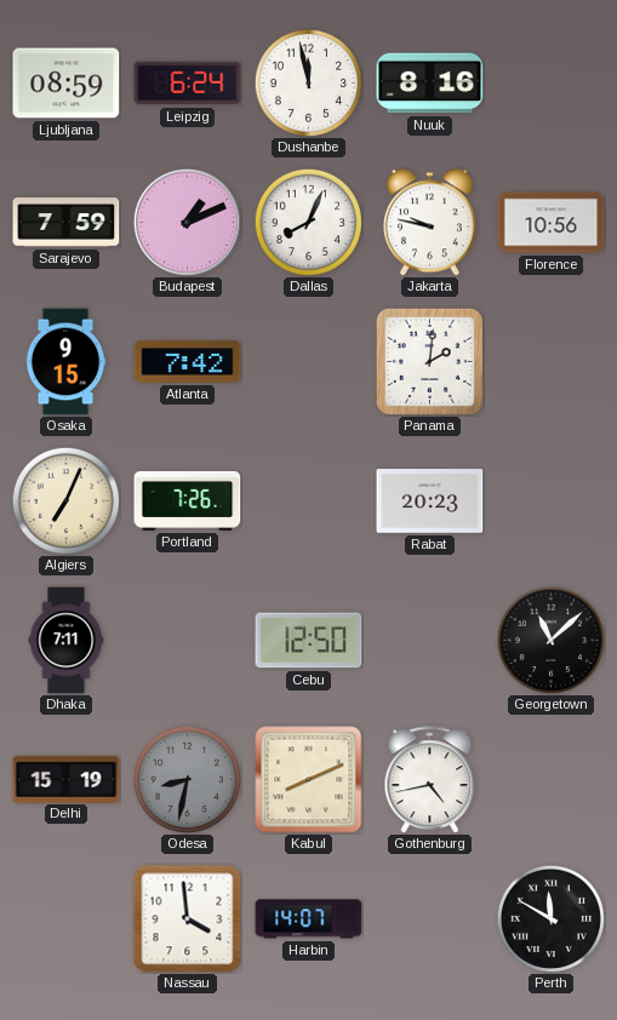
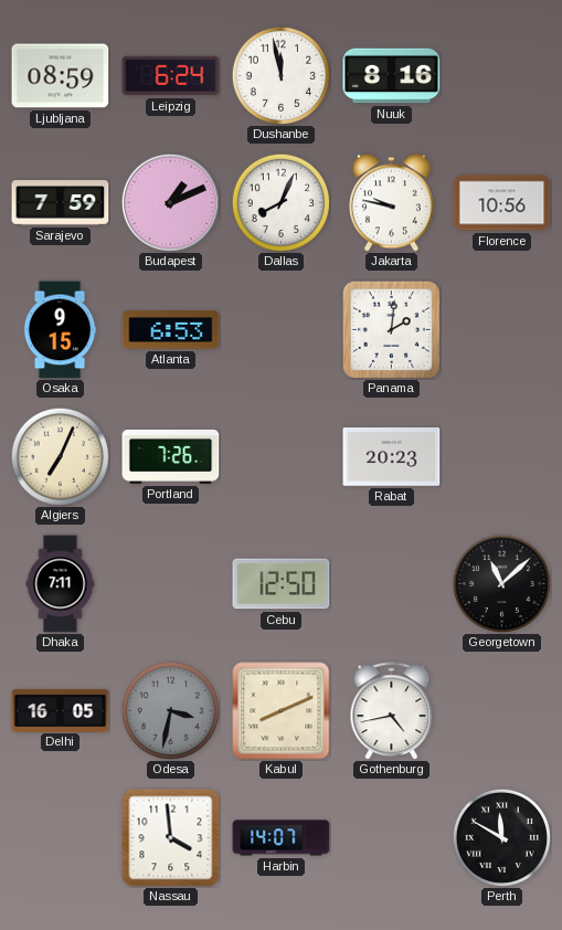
Atlanta: 7:42 -> 6:53
Delhi: 15:19 -> 16:05
Odesa: 8:32 -> 3:32
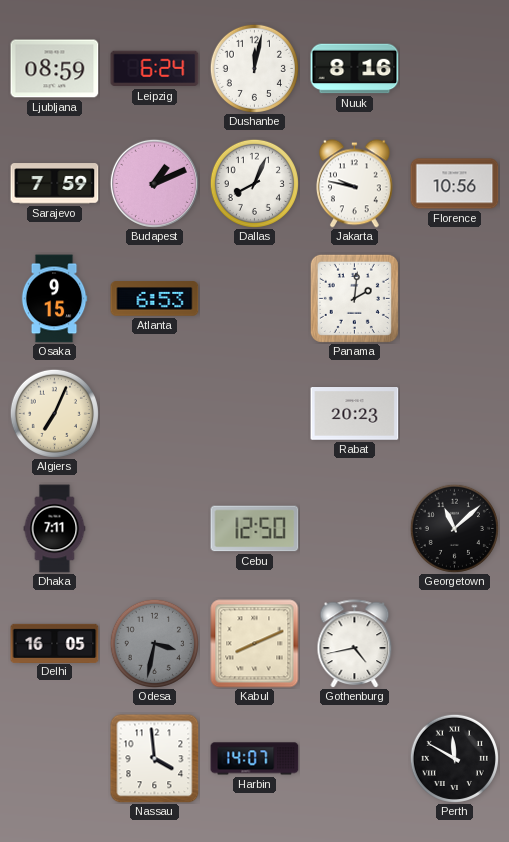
Dushanbe: 11:58 -> 12:02
Portland: 7:26 -> none
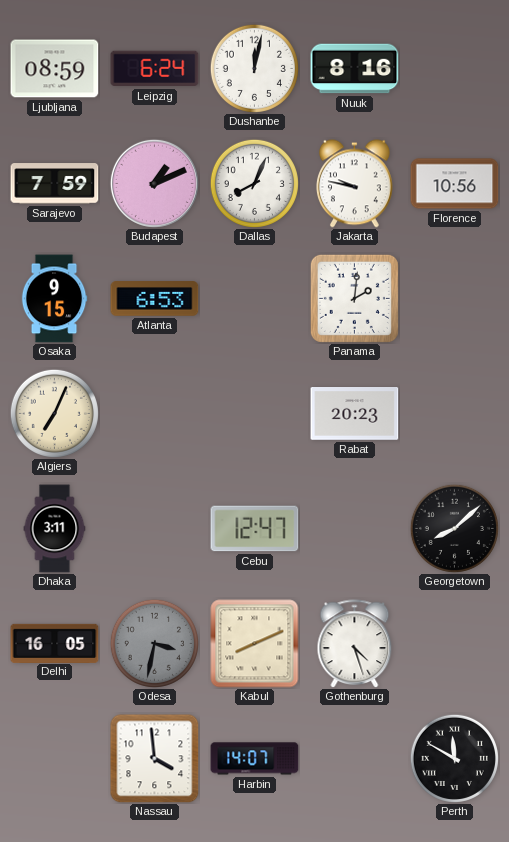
Dhaka: 7:11 -> 3:11
Cebu: 12:50 -> 12:47
Georgetown: 11:08 -> 8:08
Gothenburg: 4:43 -> 4:27
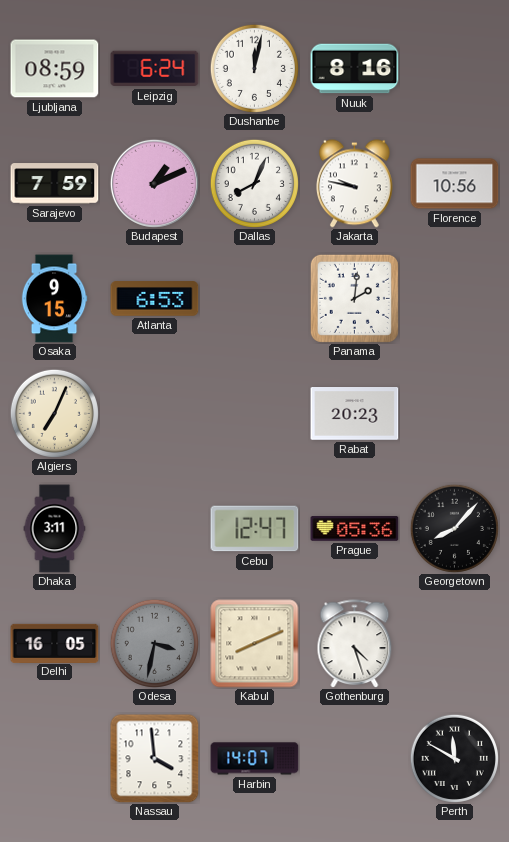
Prague: none -> 05:36
Georgetown: 8:08 -> 8:07
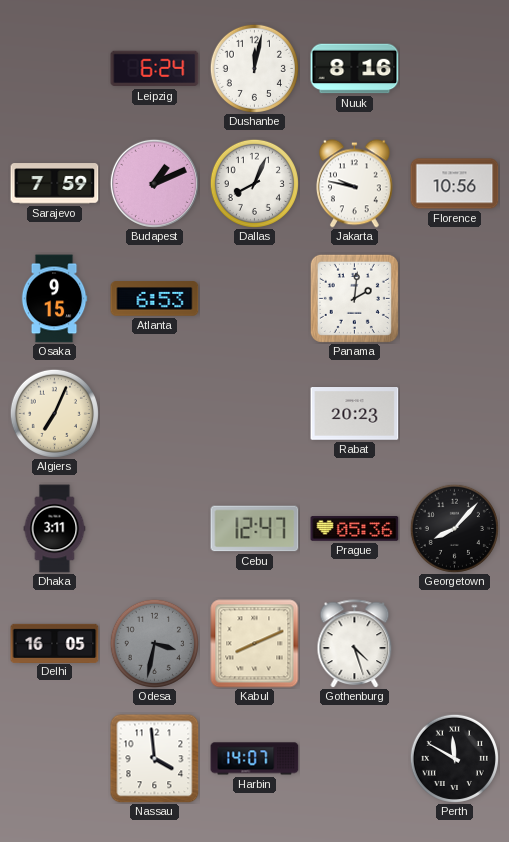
Ljubljana: 08:59 -> none
